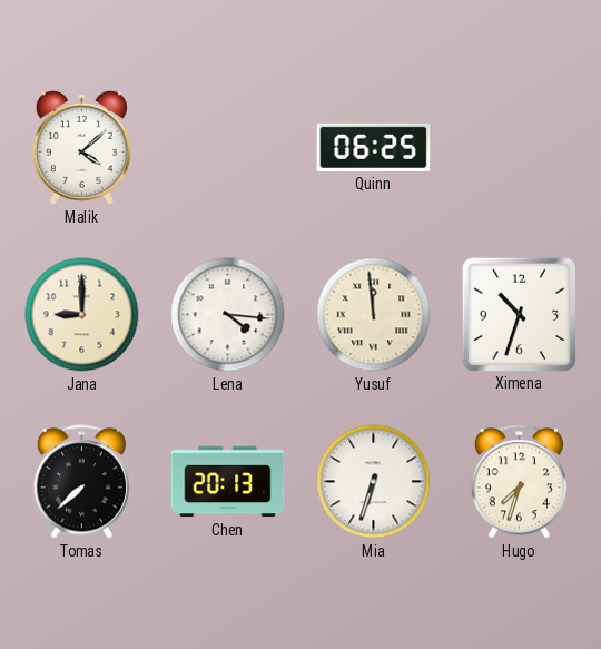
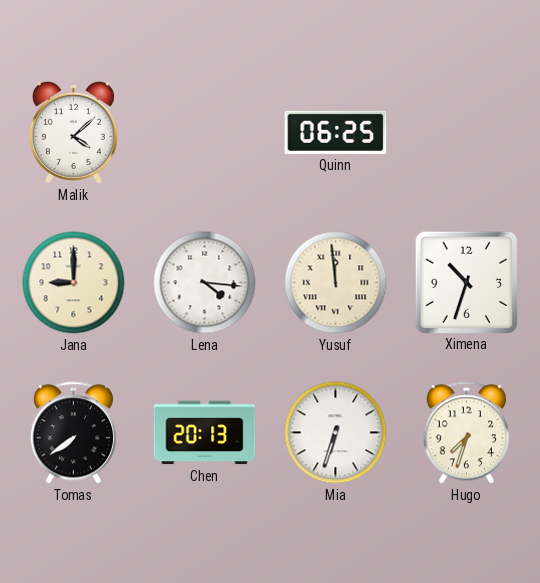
Tomas: 7:38 -> 7:39
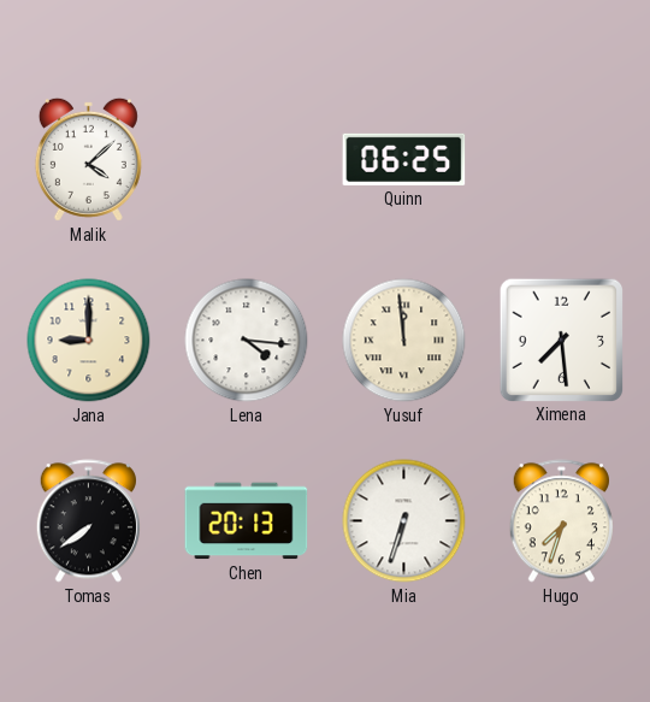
Ximena: 10:33 -> 7:29
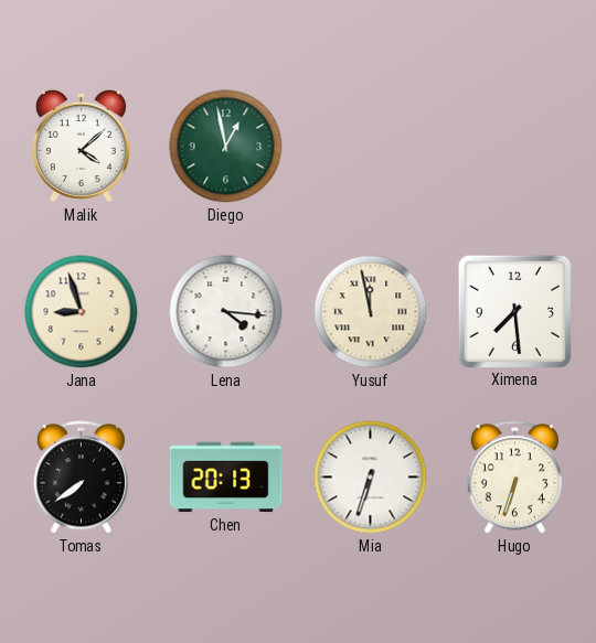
Diego: none -> 12:58
Quinn: 06:25 -> none
Jana: 9:00 -> 8:57
Yusuf: 11:59 -> 11:58
Hugo: 7:33 -> 6:33
